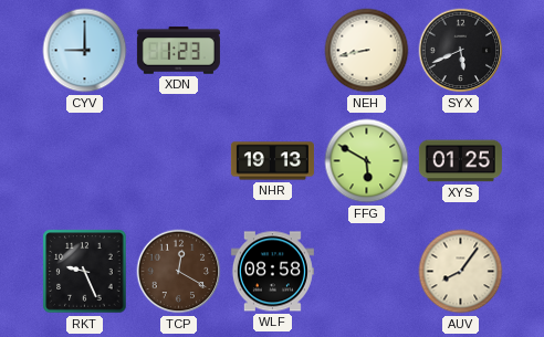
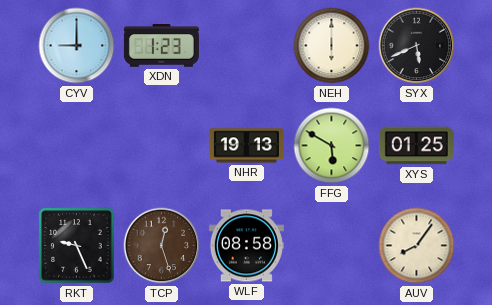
NEH: 8:43 -> 6:00
TCP: 12:20 -> 12:27
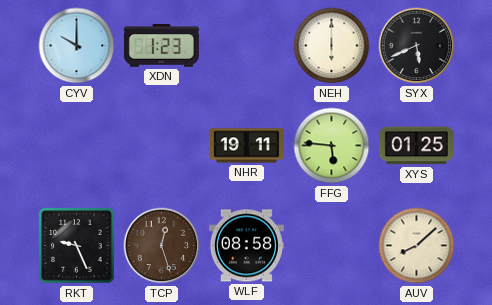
CYV: 9:00 -> 10:00
NHR: 19:13 -> 19:11
FFG: 5:50 -> 5:46
AUV: 8:06 -> 8:08
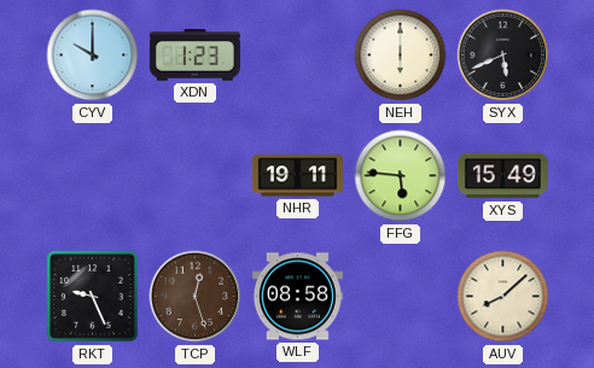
XYS: 01:25 -> 15:49
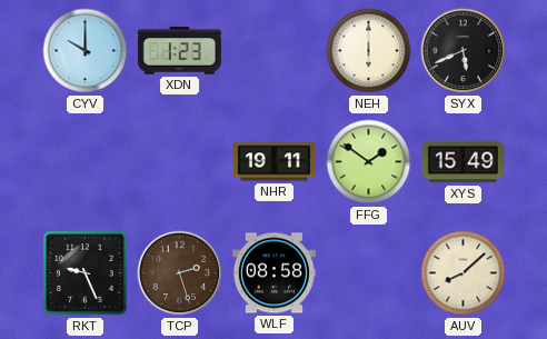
FFG: 5:46 -> 1:51
TCP: 12:27 -> 2:27
